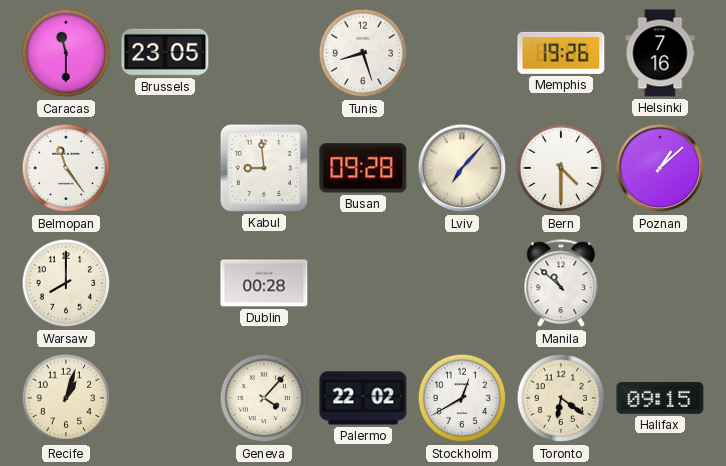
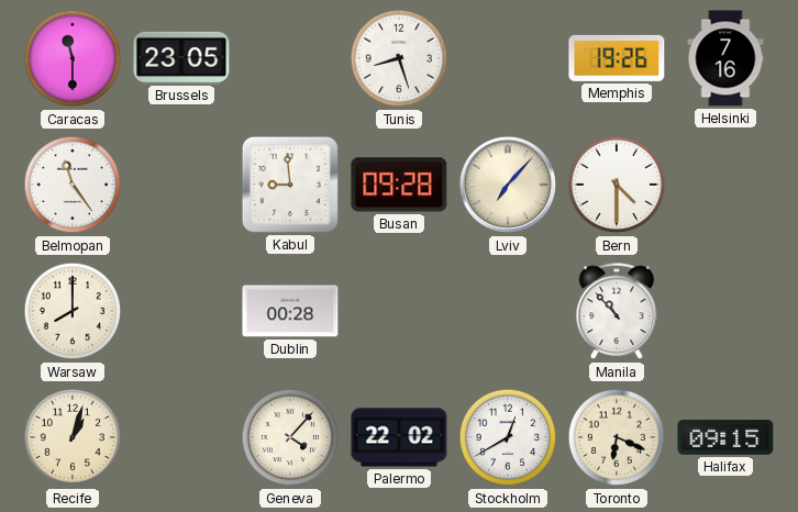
Poznan: 1:08 -> none
Manila: 10:52 -> 10:53
Toronto: 6:21 -> 6:19
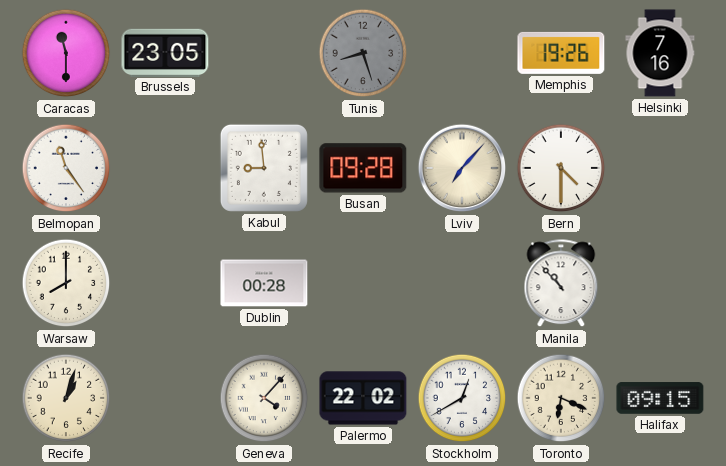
Tunis dial: white -> grey
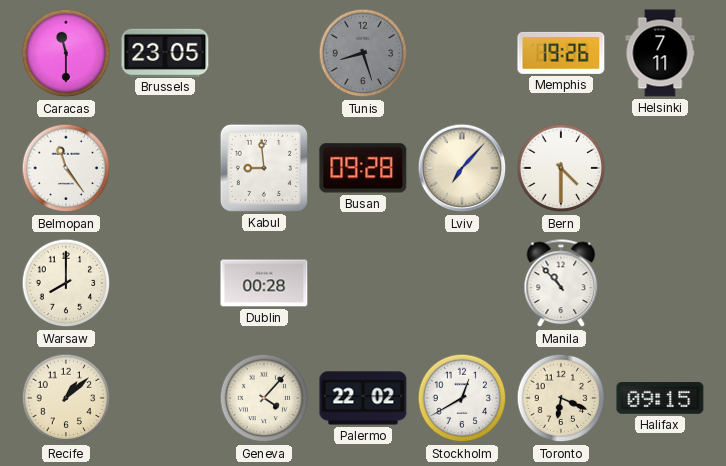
Helsinki: 7:16 -> 7:11
Recife: 1:03 -> 1:08
